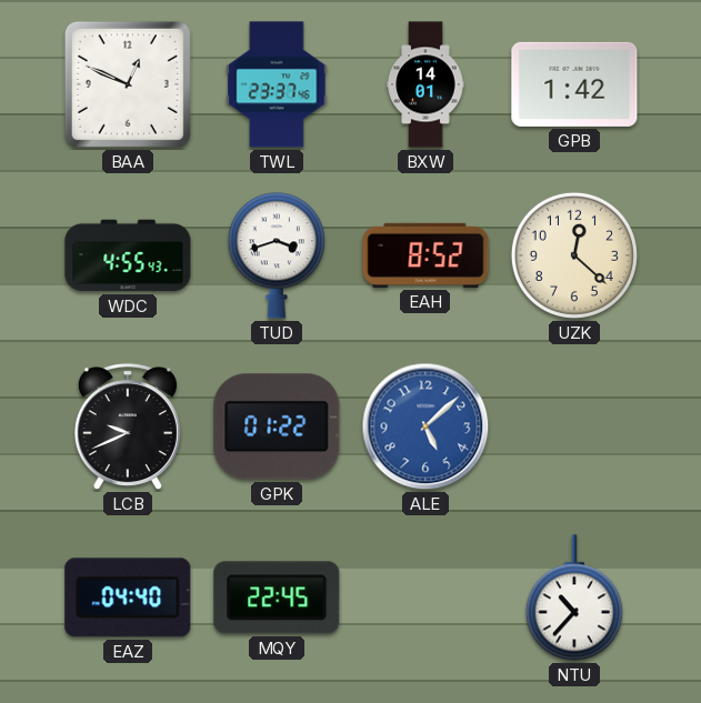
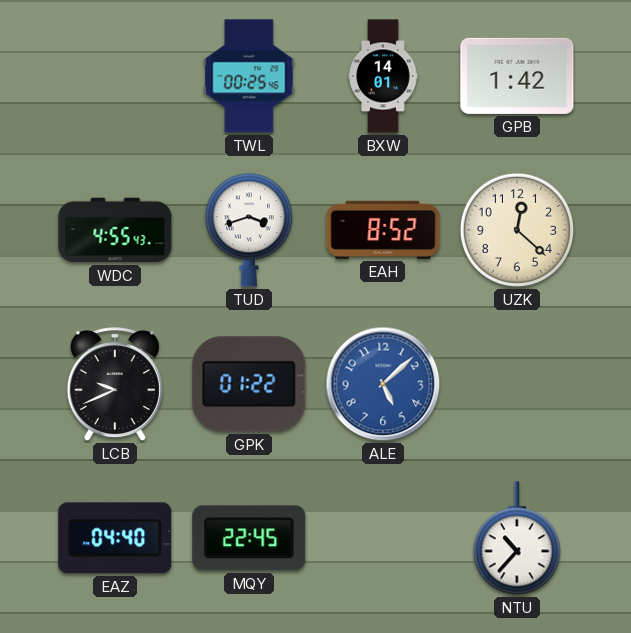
BAA: 12:49 -> none
TWL: 23:37 -> 00:25
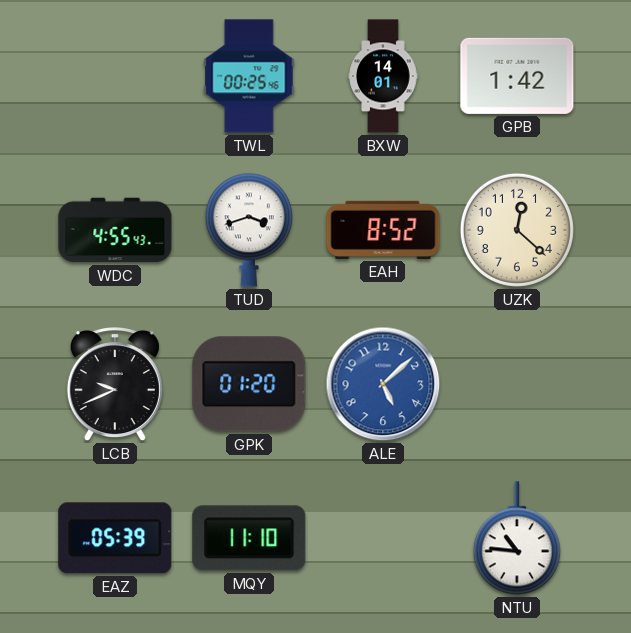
GPK: 01:22 -> 01:20
EAZ: 04:40 -> 05:39
MQY: 22:45 -> 11:10
NTU: 10:37 -> 10:46
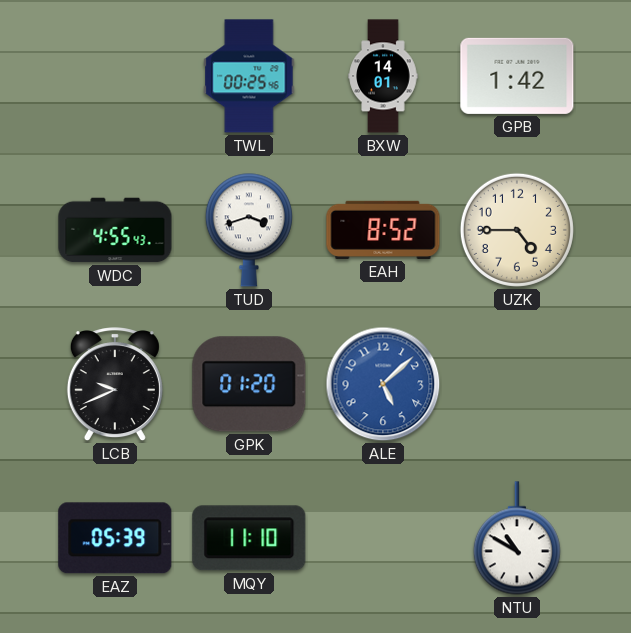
UZK: 12:22 -> 4:45
NTU: 10:46 -> 10:50
